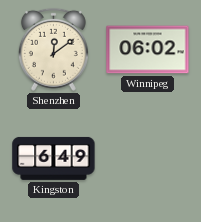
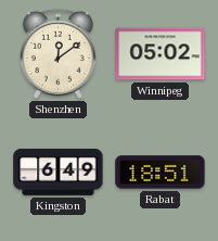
Winnipeg: 06:02 -> 05:02
Rabat: none -> 18:51
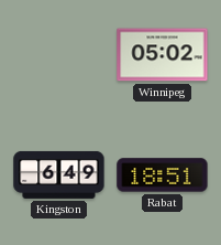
Shenzhen: 12:09 -> none
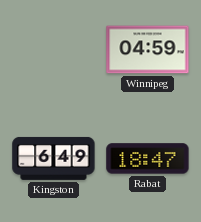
Winnipeg: 05:02 -> 04:59
Rabat: 18:51 -> 18:47
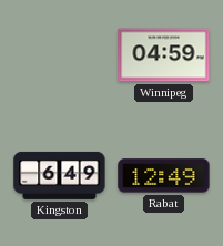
Rabat: 18:47 -> 12:49
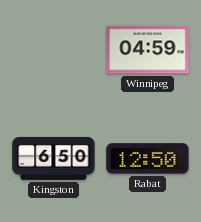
Kingston: 6:49 -> 6:50
Rabat: 12:49 -> 12:50
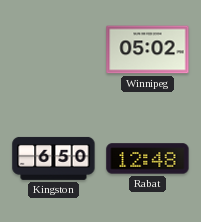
Winnipeg: 04:59 -> 05:02
Rabat: 12:50 -> 12:48
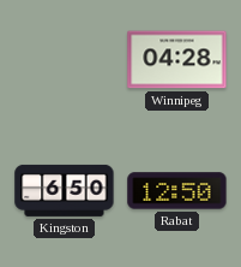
Winnipeg: 05:02 -> 04:28
Rabat: 12:48 -> 12:50
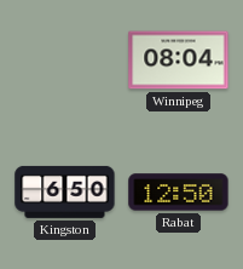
Winnipeg: 04:28 -> 08:04
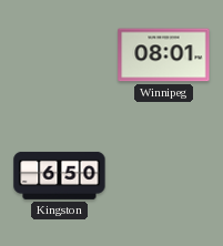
Winnipeg: 08:04 -> 08:01
Rabat: 12:50 -> none
